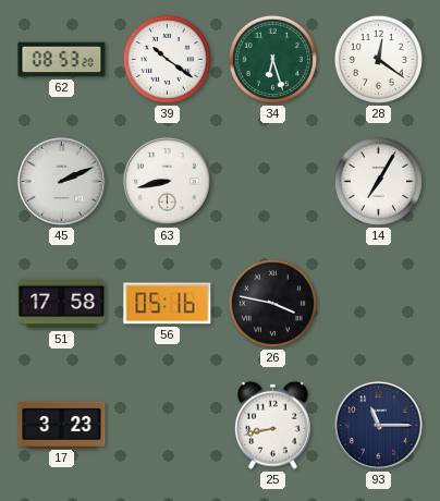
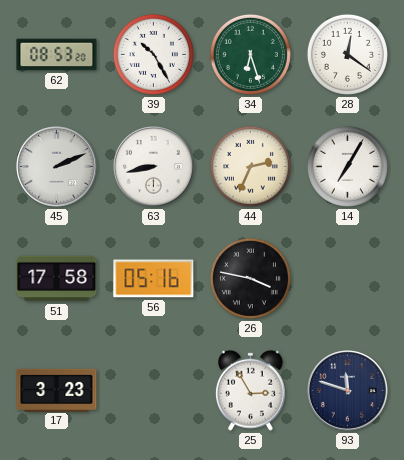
39: 10:21 -> 10:25
44: none -> 2:34
25: 8:43 -> 2:55
93: 11:15 -> 11:48
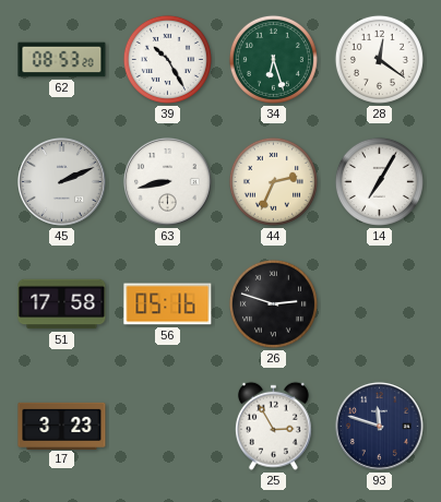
26: 3:47 -> 2:48
